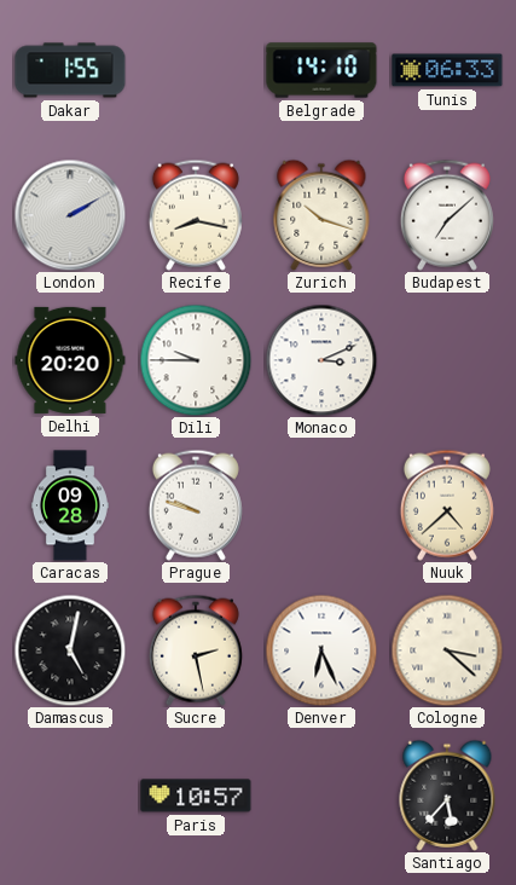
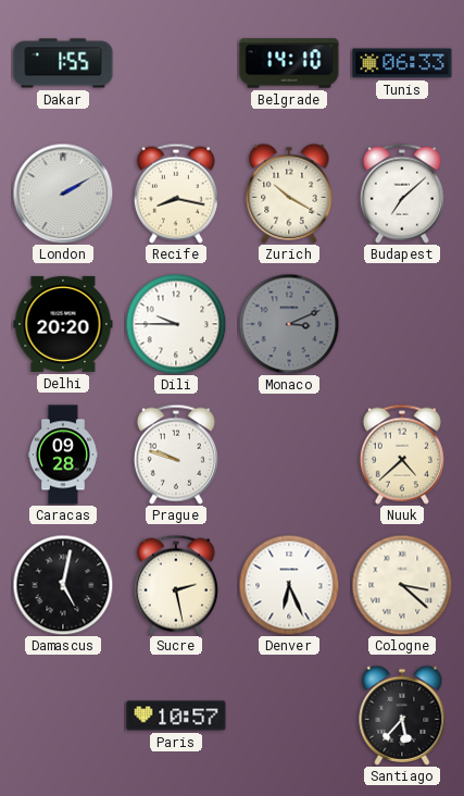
Zurich: 10:18 -> 10:20
Monaco dial: white -> grey
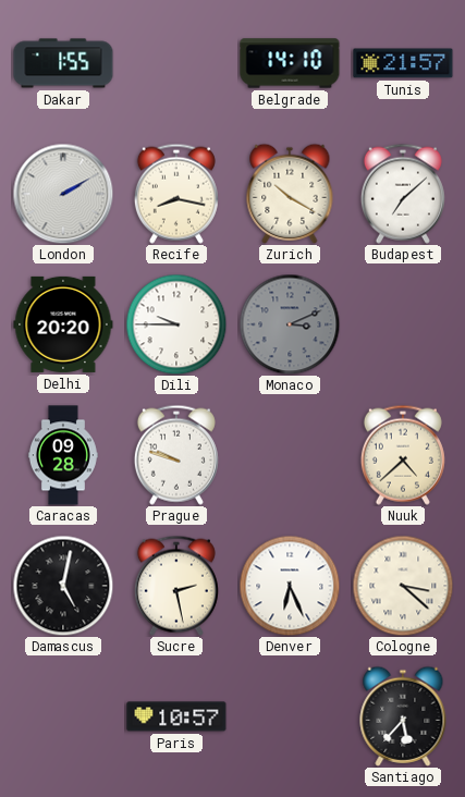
Tunis: 06:33 -> 21:57
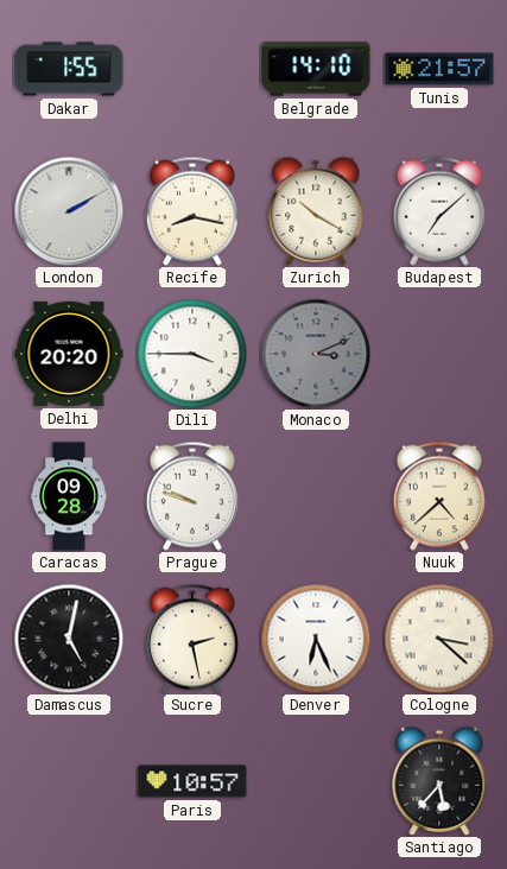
Dili: 9:45 -> 3:45
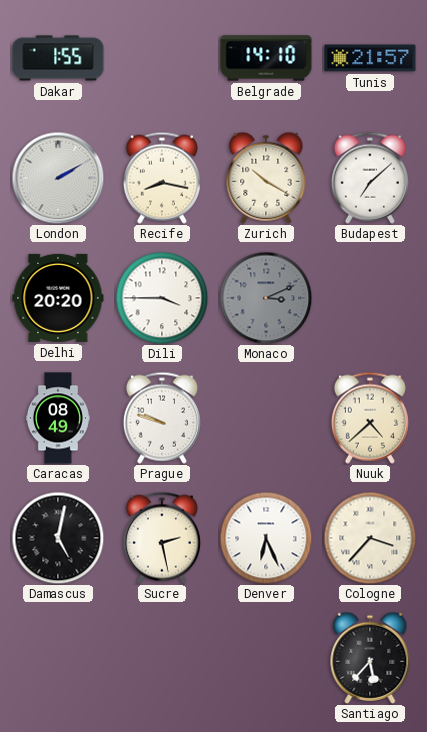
Caracas: 09:28 -> 08:49
Cologne: 3:22 -> 3:37
Paris: 10:57 -> none
